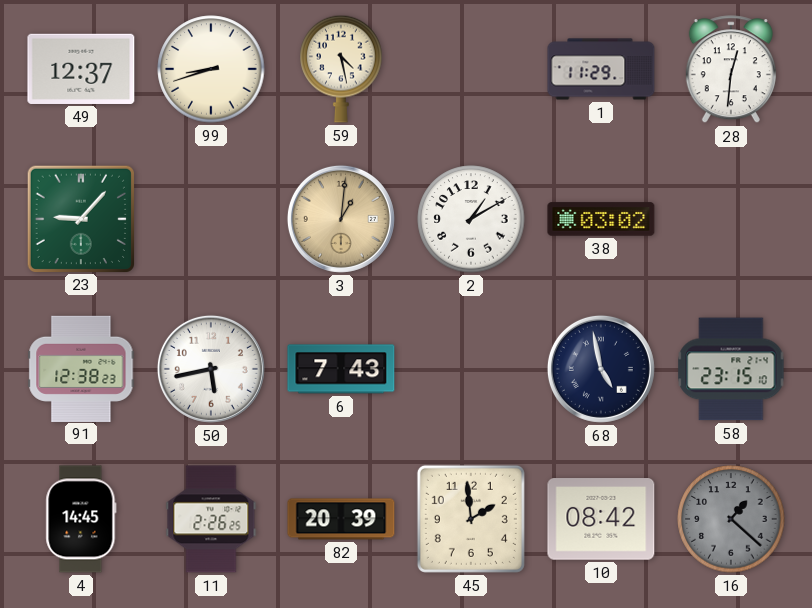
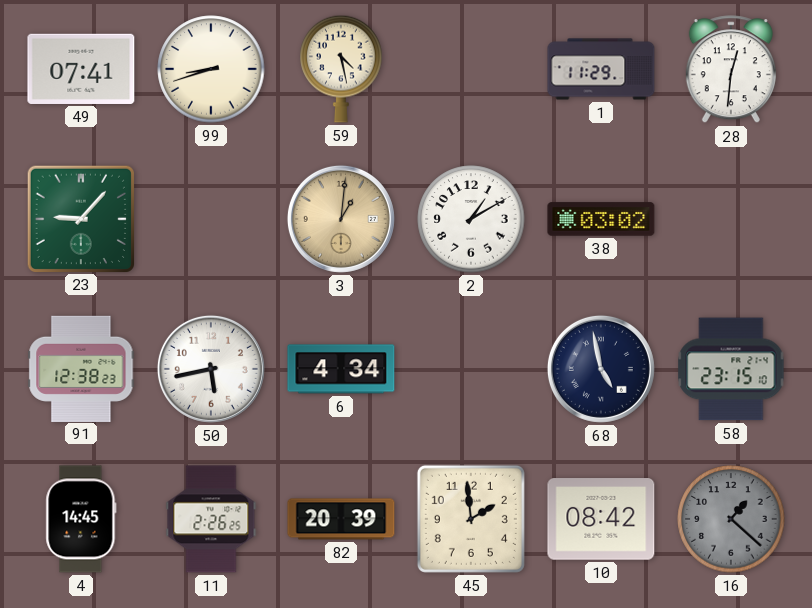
49: 12:37 -> 07:41
6: 7:43 -> 4:34
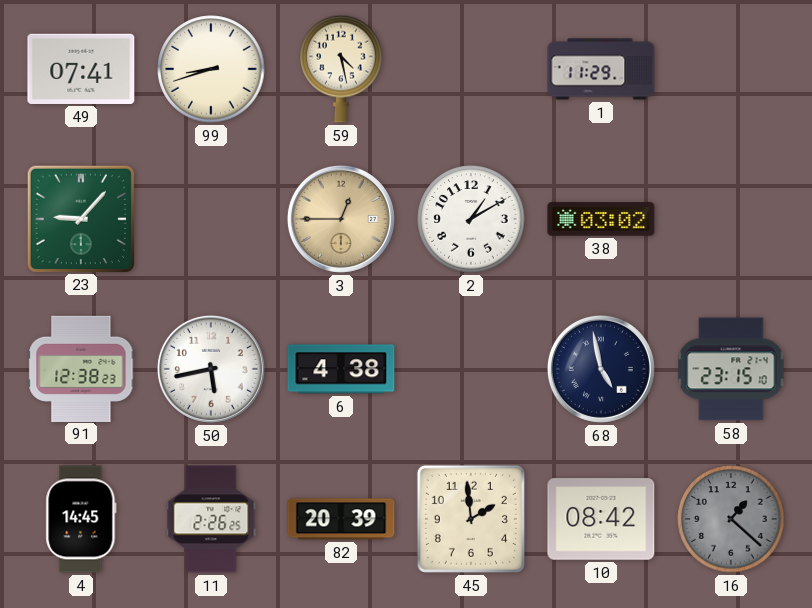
28: 12:31 -> none
3: 1:01 -> 12:45
6: 4:34 -> 4:38
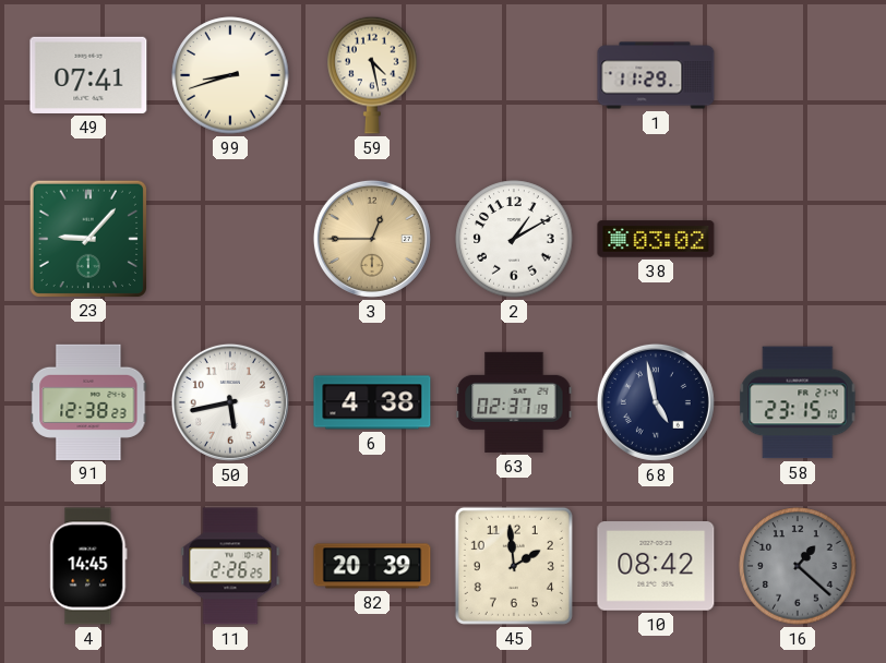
63: none -> 02:37
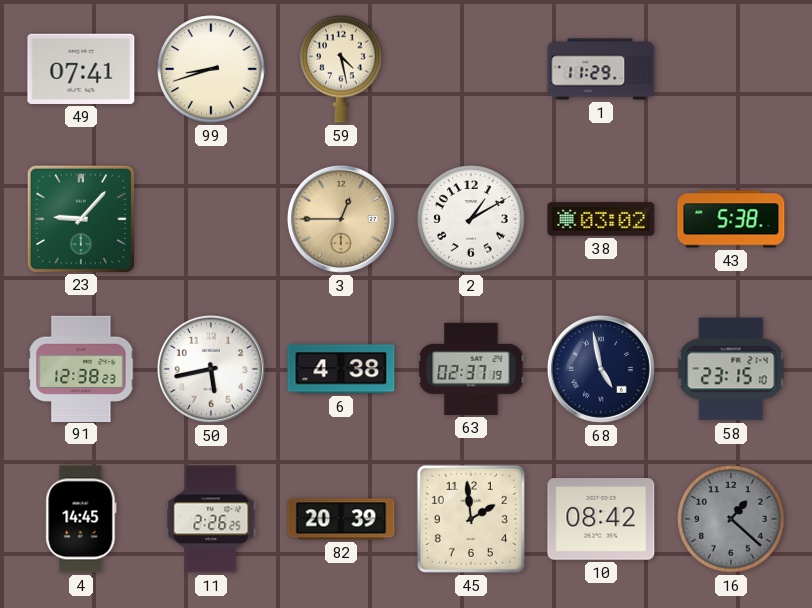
43: none -> 5:38
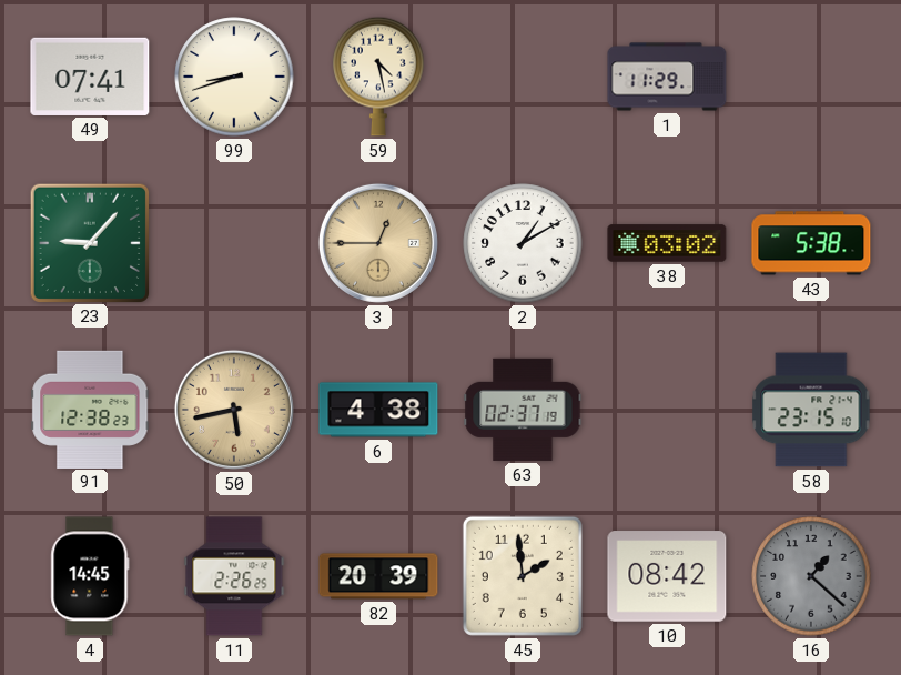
50 dial: white -> champagne
68: 4:58 -> none
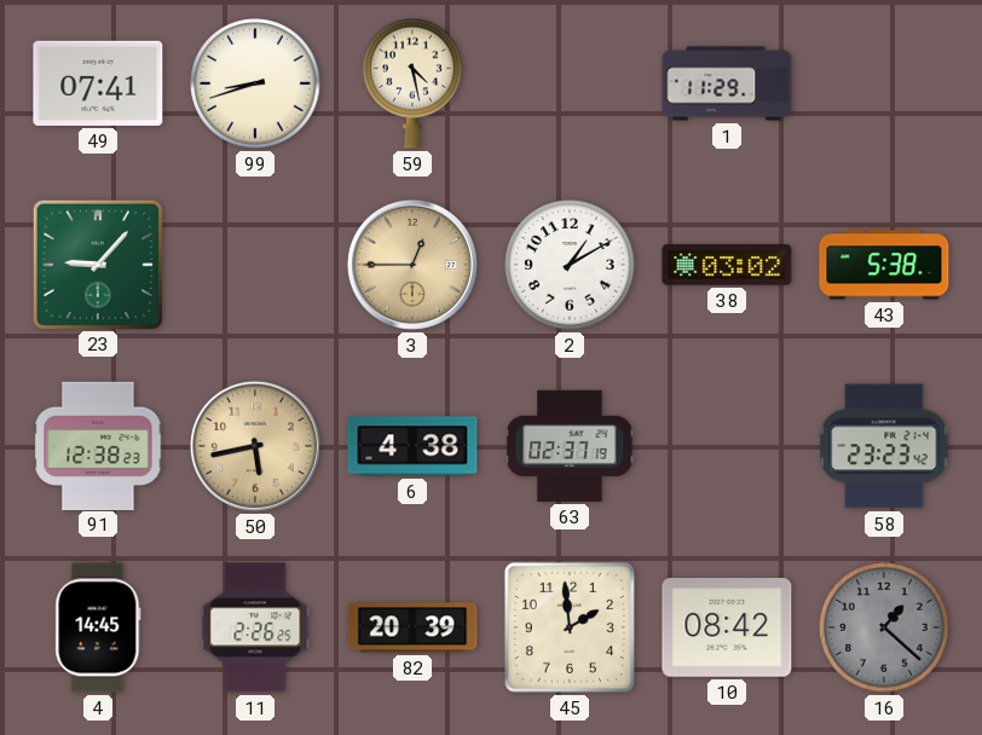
58: 23:15 -> 23:23
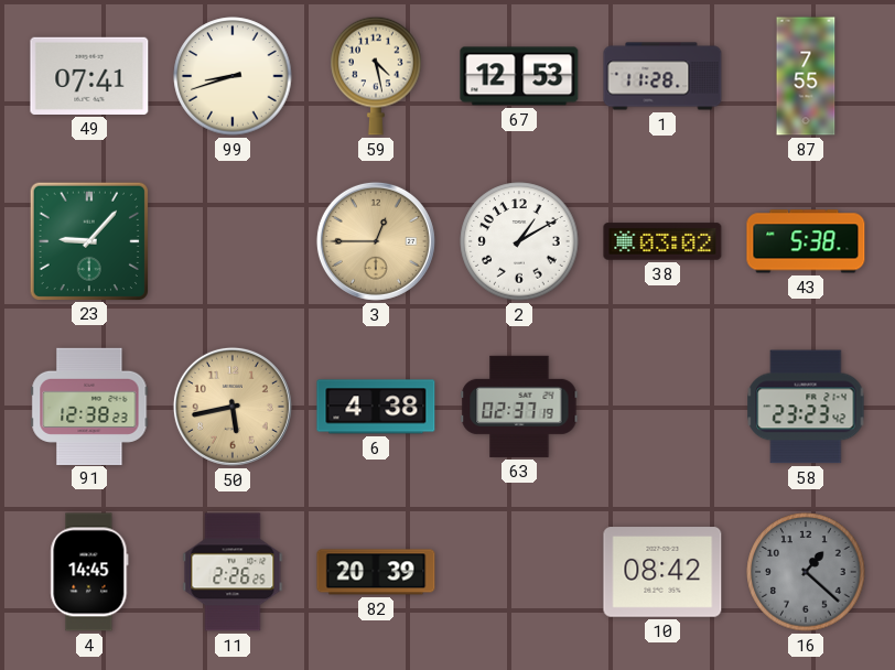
67: none -> 12:53
1: 11:29 -> 11:28
87: none -> 7:55
45: 1:59 -> none
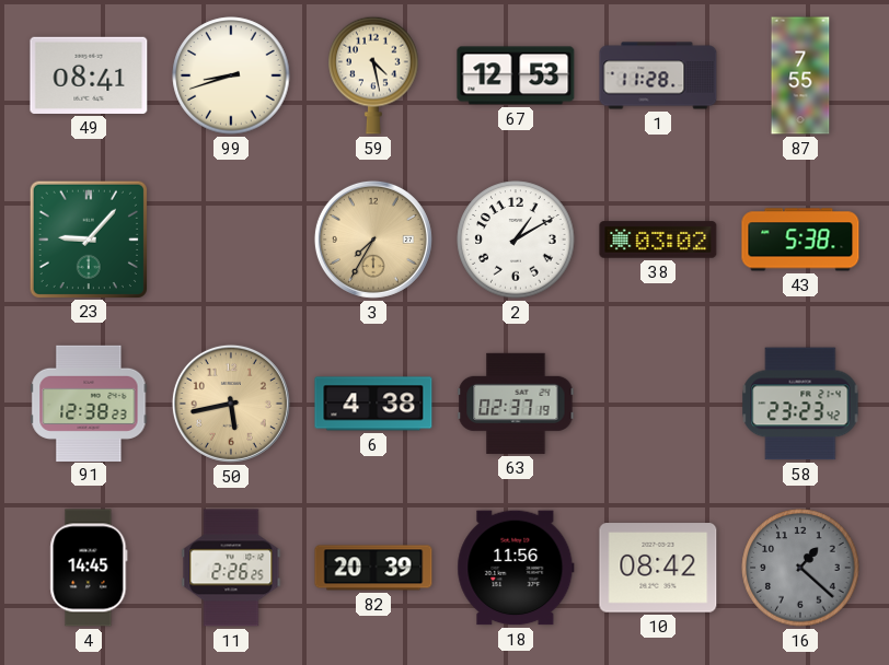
49: 07:41 -> 08:41
3: 12:45 -> 7:35
18: none -> 11:56
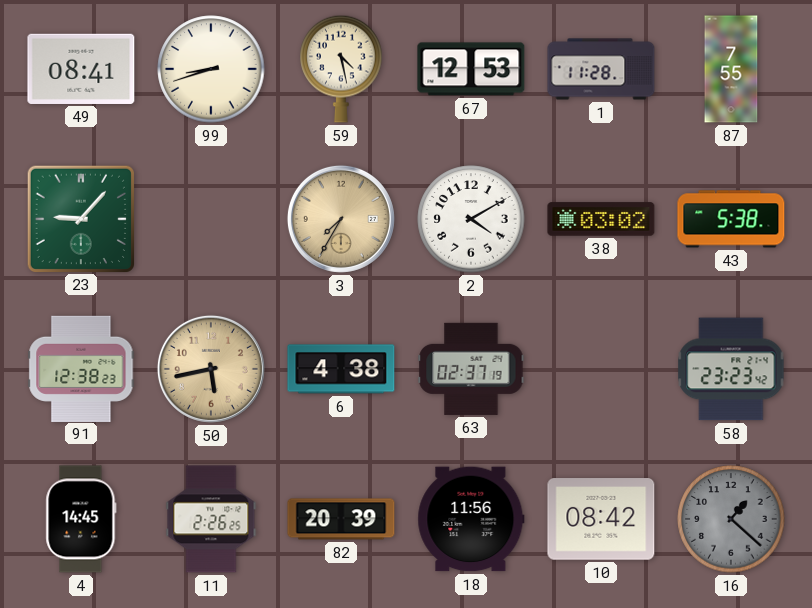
2: 1:10 -> 4:10
